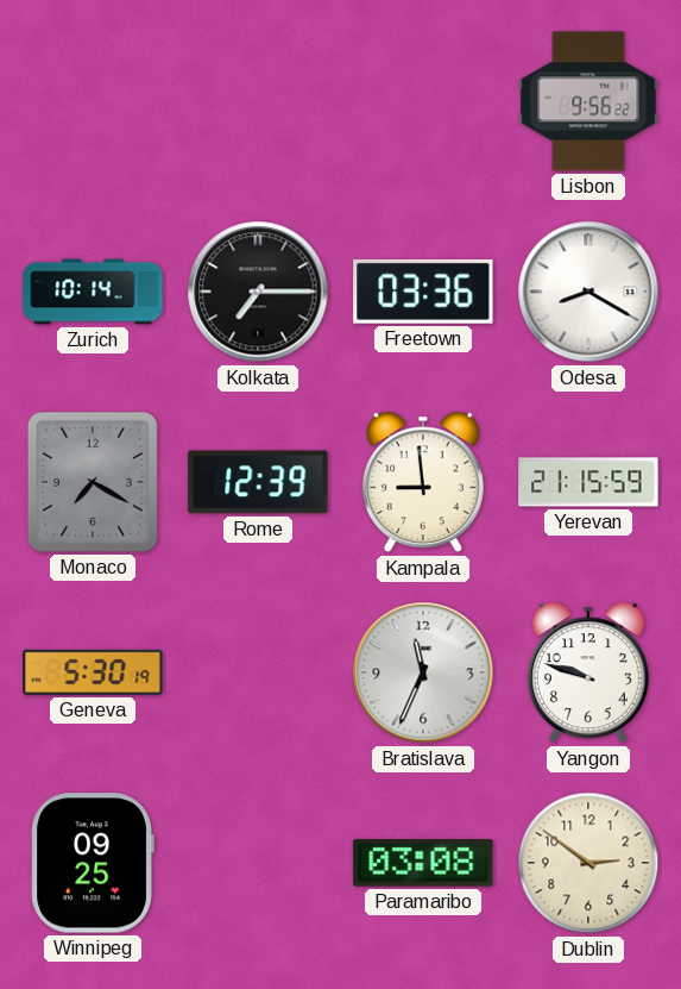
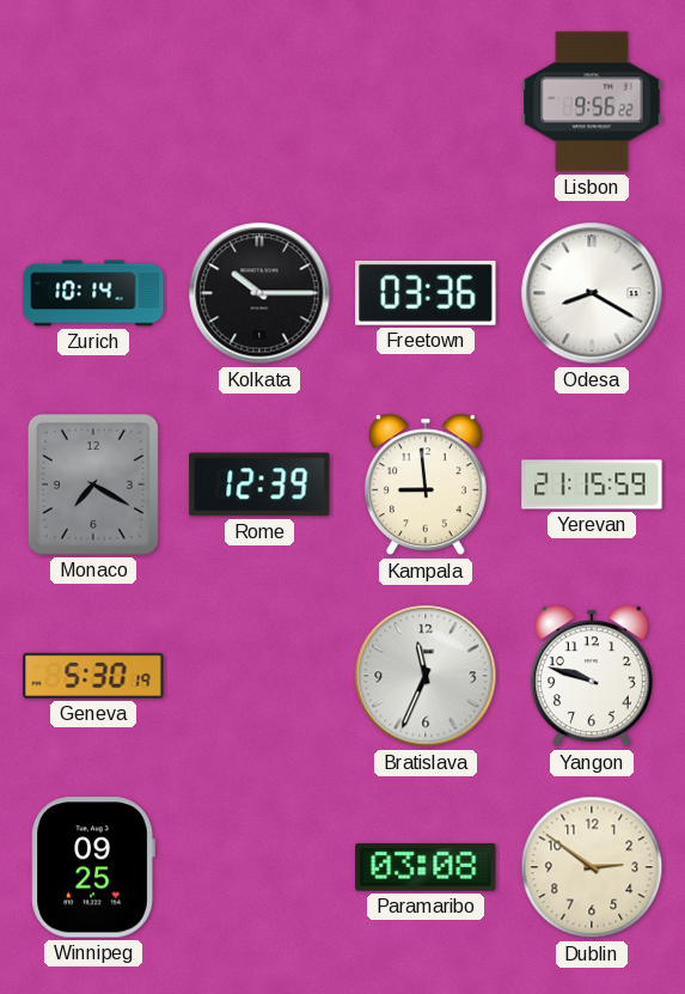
Kolkata: 7:15 -> 10:15
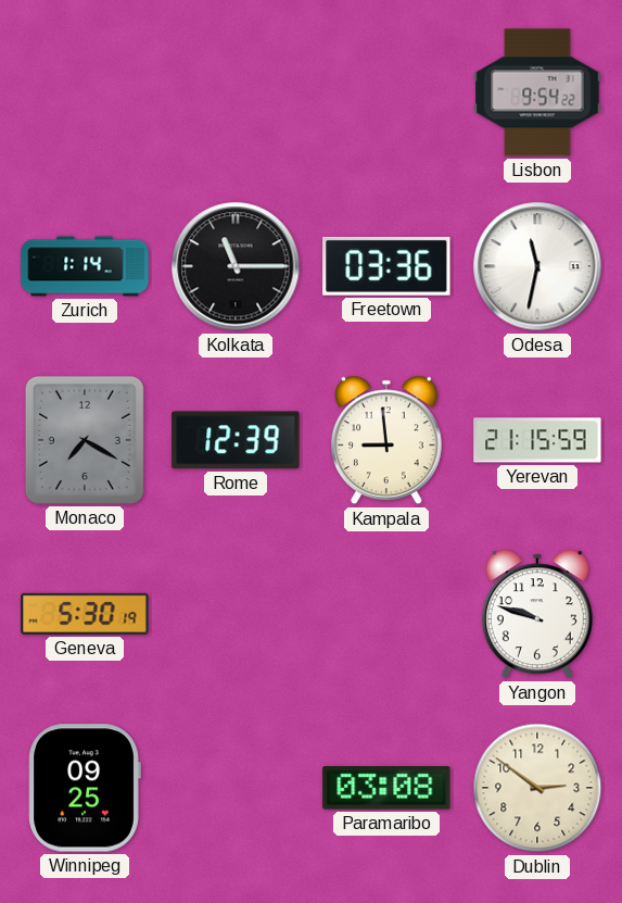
Lisbon: 9:56 -> 9:54
Zurich: 10:14 -> 1:14
Kolkata: 10:15 -> 11:15
Odesa: 8:20 -> 11:32
Bratislava: 11:34 -> none
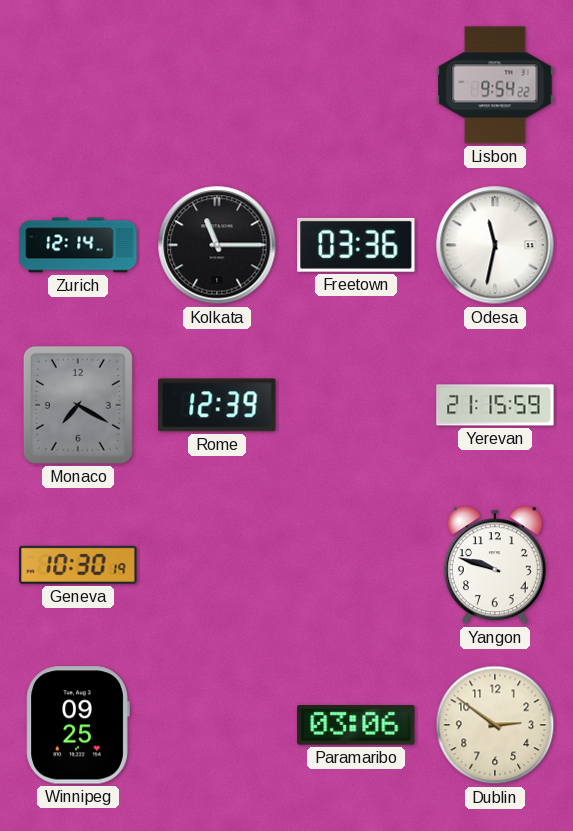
Zurich: 1:14 -> 12:14
Kampala: 8:59 -> none
Geneva: 5:30 -> 10:30
Paramaribo: 03:08 -> 03:06
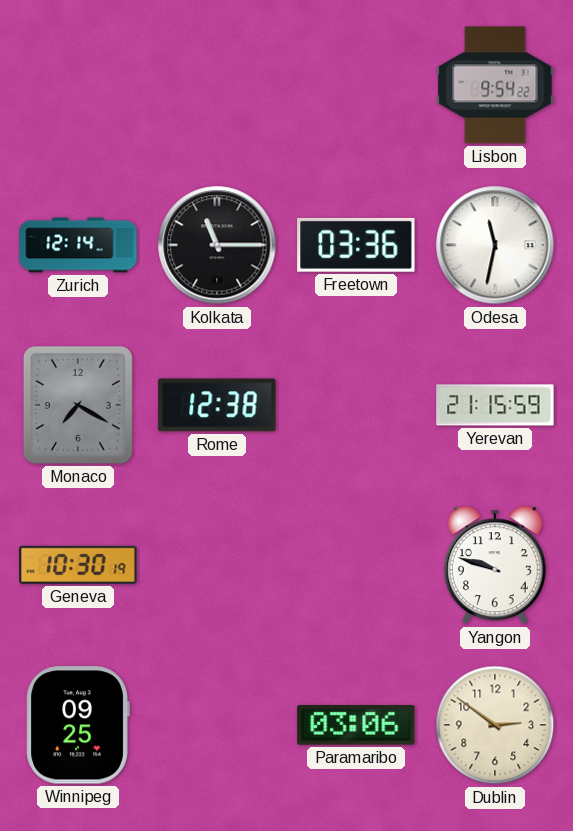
Rome: 12:39 -> 12:38
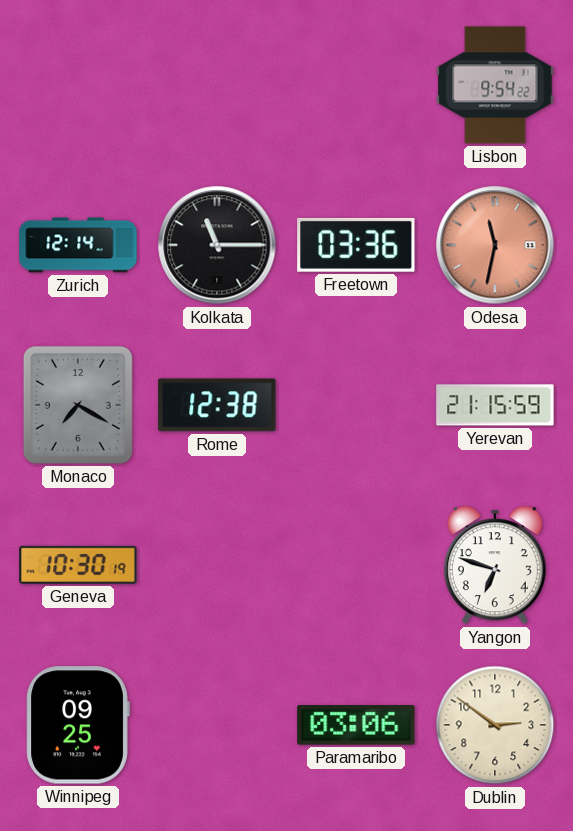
Odesa dial: white -> salmon
Yangon: 9:48 -> 6:48
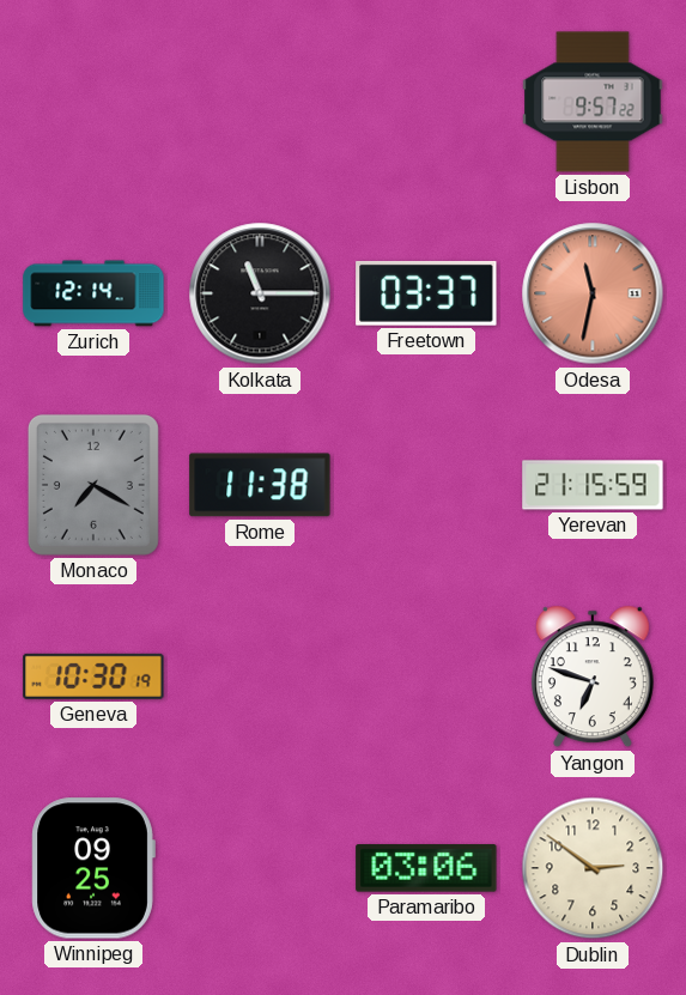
Lisbon: 9:54 -> 9:57
Freetown: 03:36 -> 03:37
Rome: 12:38 -> 11:38
